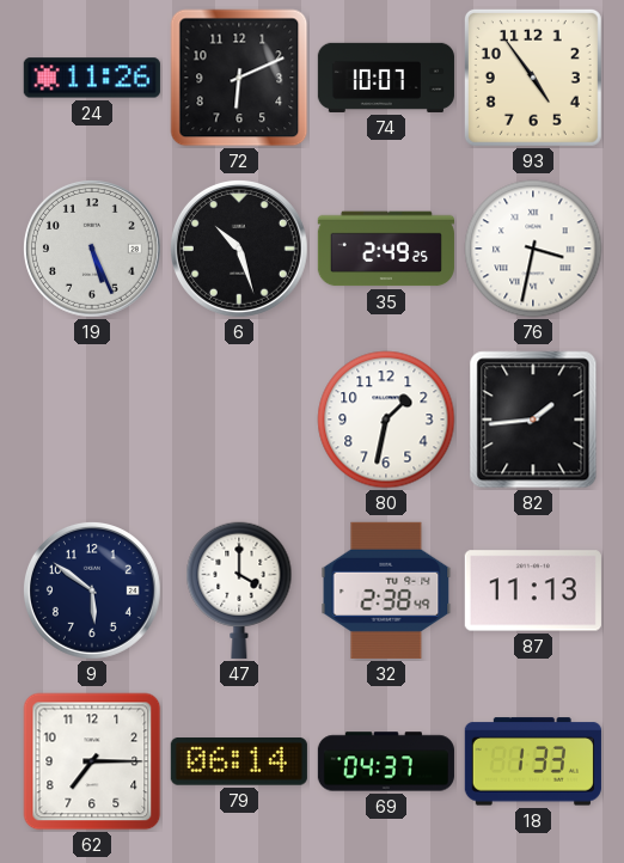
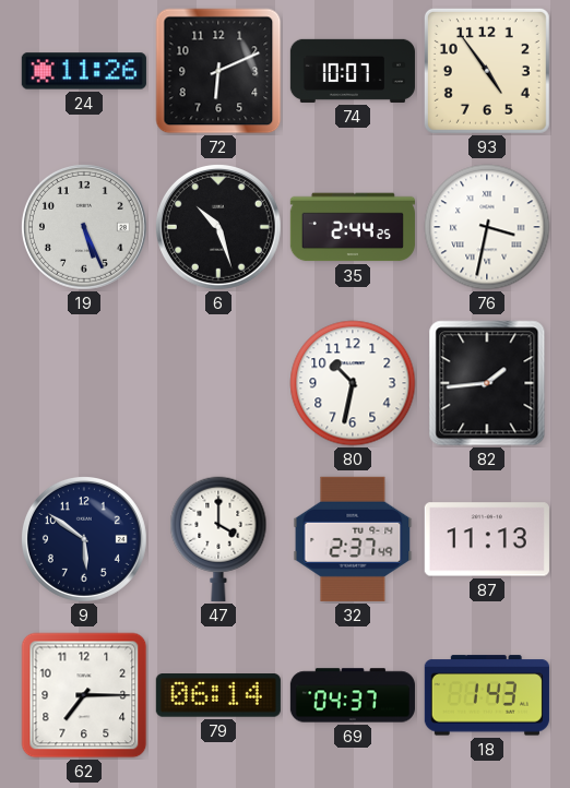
35: 2:49 -> 2:44
80: 1:32 -> 10:32
32: 2:38 -> 2:37
18: 1:33 -> 1:43
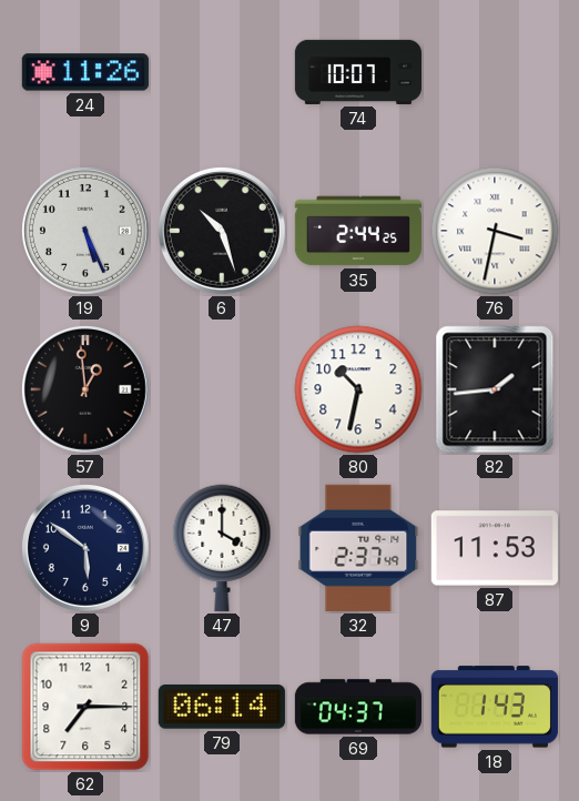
72: 6:11 -> none
93: 4:54 -> none
57: none -> 12:59
87: 11:13 -> 11:53
